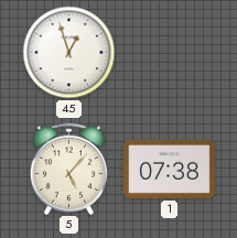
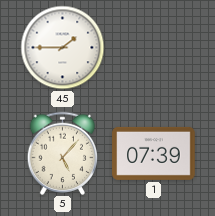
45: 12:57 -> 1:45
1: 07:38 -> 07:39
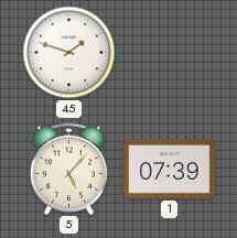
45: 1:45 -> 1:48
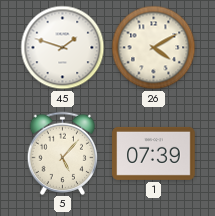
26: none -> 4:10
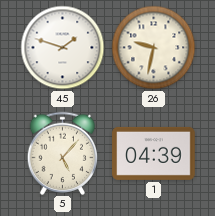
26: 4:10 -> 9:32
1: 07:39 -> 04:39
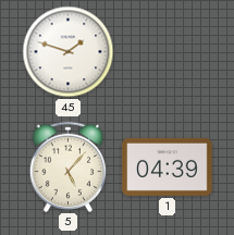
26: 9:32 -> none
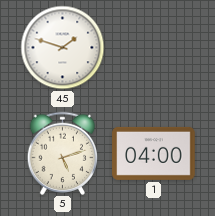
5: 5:07 -> 5:12
1: 04:39 -> 04:00
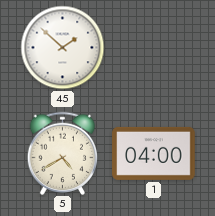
45: 1:48 -> 1:52
5: 5:12 -> 4:40
